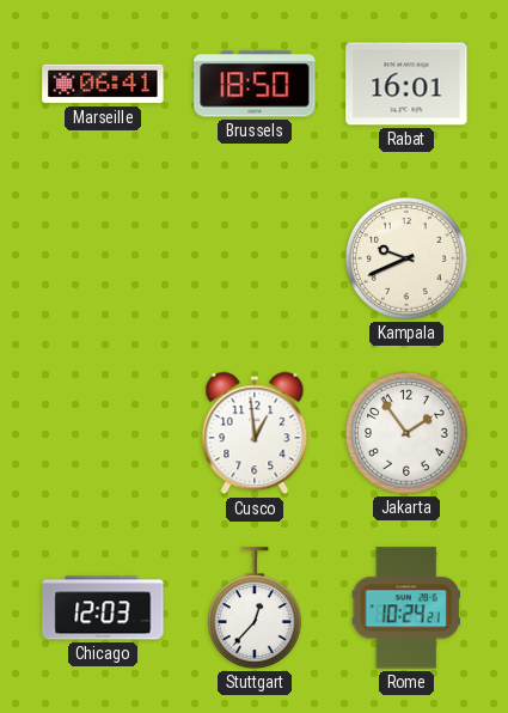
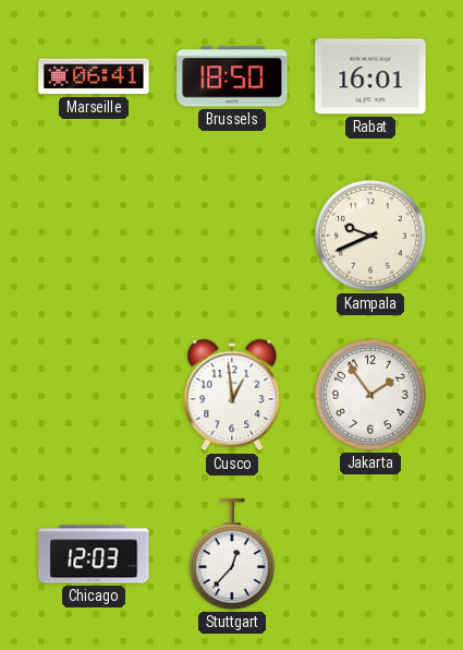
Rome: 10:24 -> none
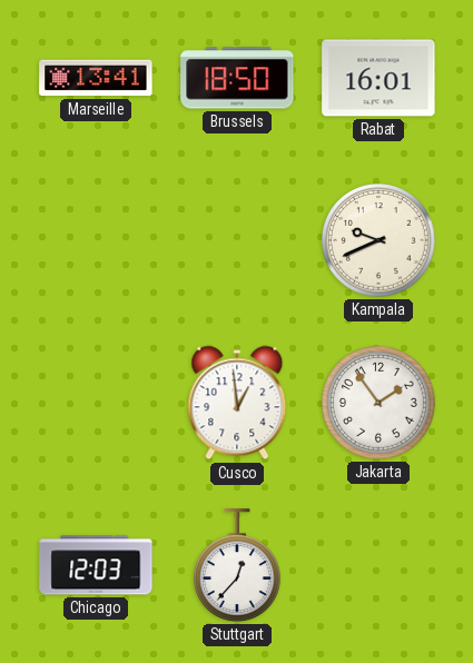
Marseille: 06:41 -> 13:41
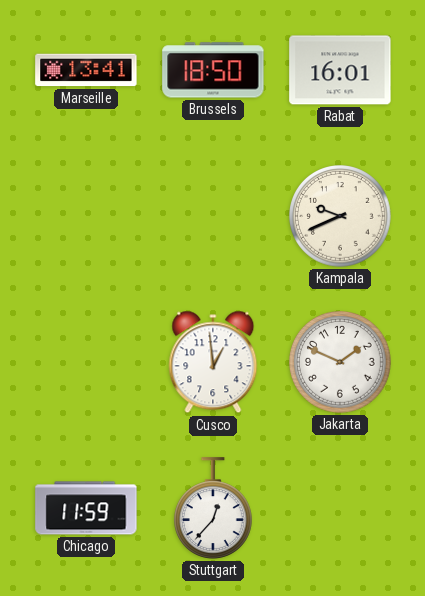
Jakarta: 1:54 -> 1:49
Chicago: 12:03 -> 11:59
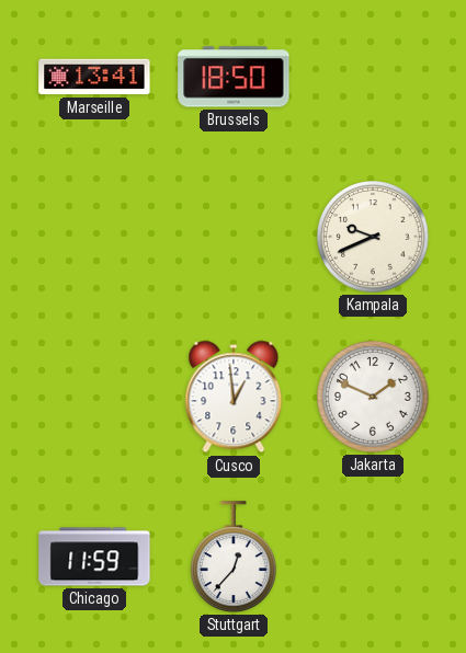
Rabat: 16:01 -> none
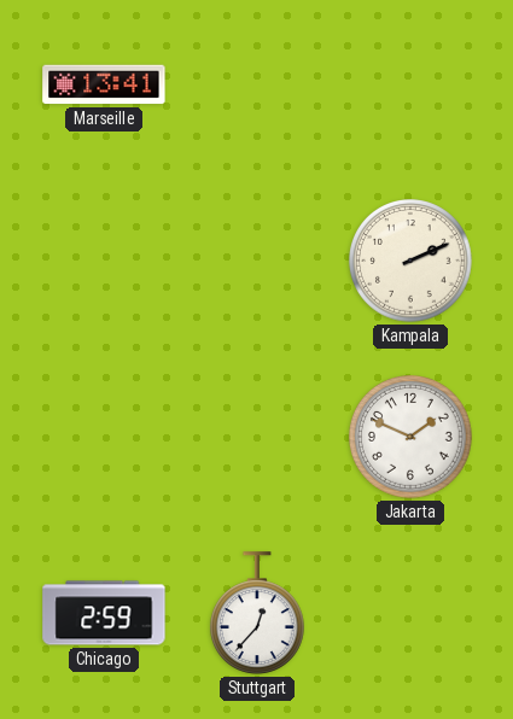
Brussels: 18:50 -> none
Kampala: 9:41 -> 2:11
Cusco: 12:59 -> none
Chicago: 11:59 -> 2:59
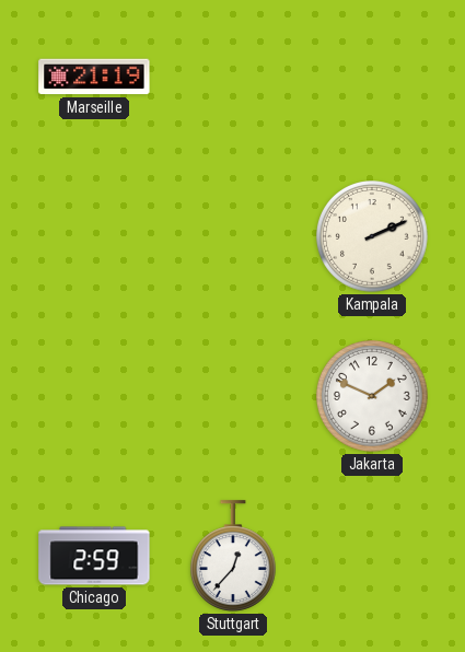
Marseille: 13:41 -> 21:19
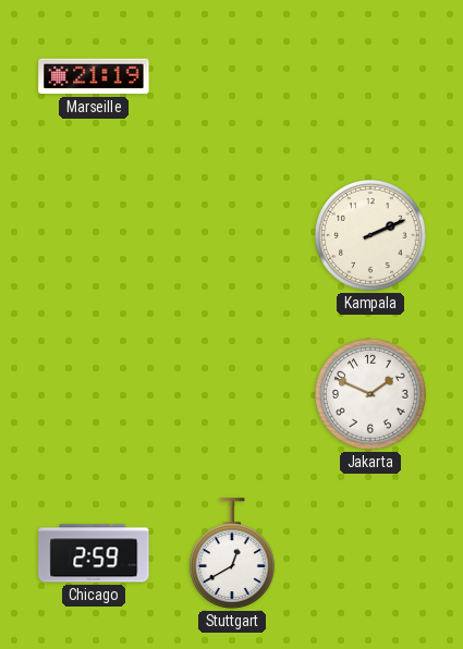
Stuttgart: 12:37 -> 12:40
